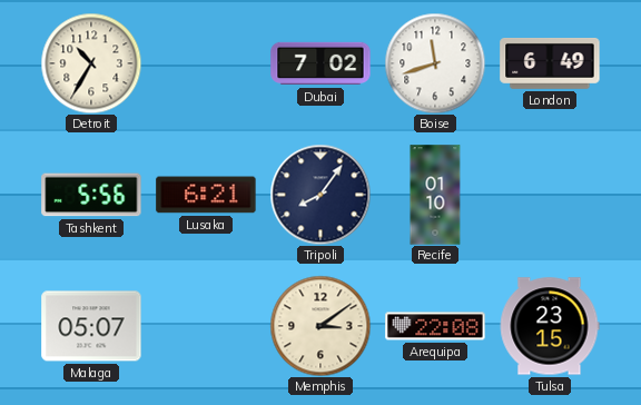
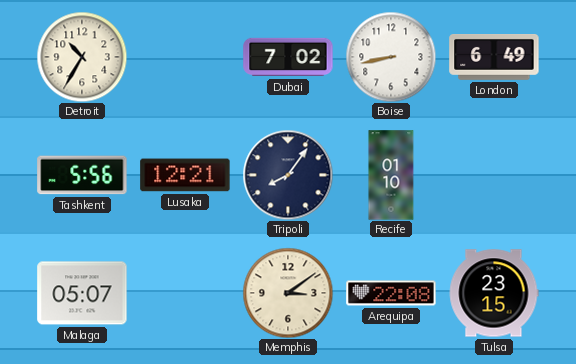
Boise: 11:42 -> 8:43
Lusaka: 6:21 -> 12:21
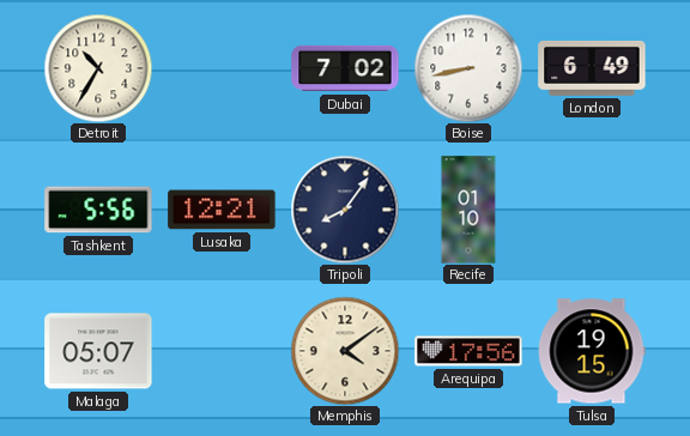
Memphis: 3:09 -> 4:09
Arequipa: 22:08 -> 17:56
Tulsa: 23:15 -> 19:15
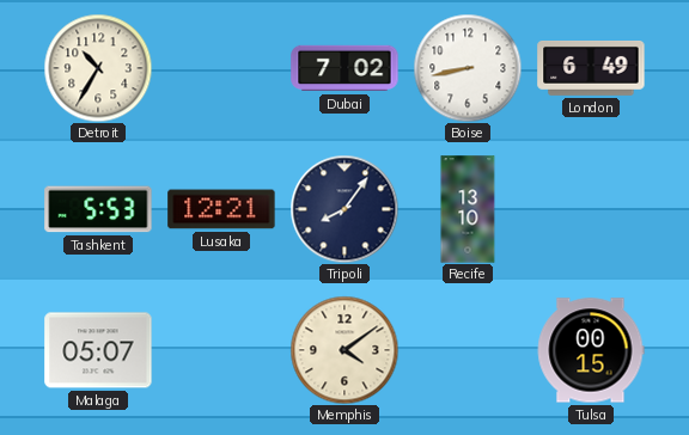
Tashkent: 5:56 -> 5:53
Recife: 01:10 -> 13:10
Arequipa: 17:56 -> none
Tulsa: 19:15 -> 00:15
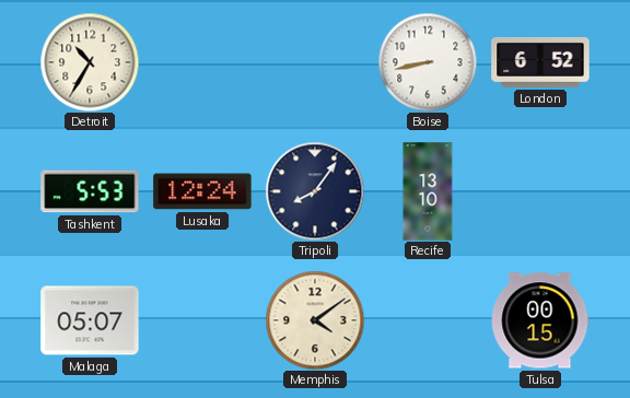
Dubai: 7:02 -> none
London: 6:49 -> 6:52
Lusaka: 12:21 -> 12:24
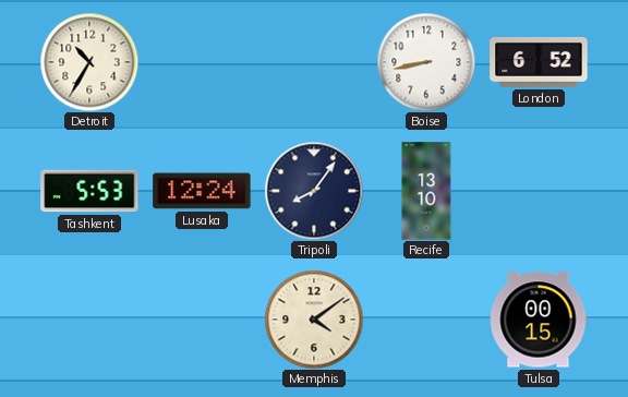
Malaga: 05:07 -> none
